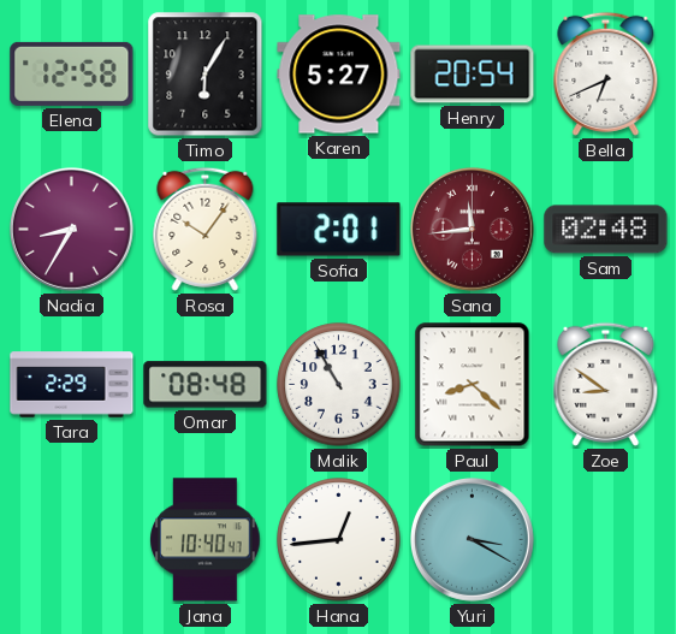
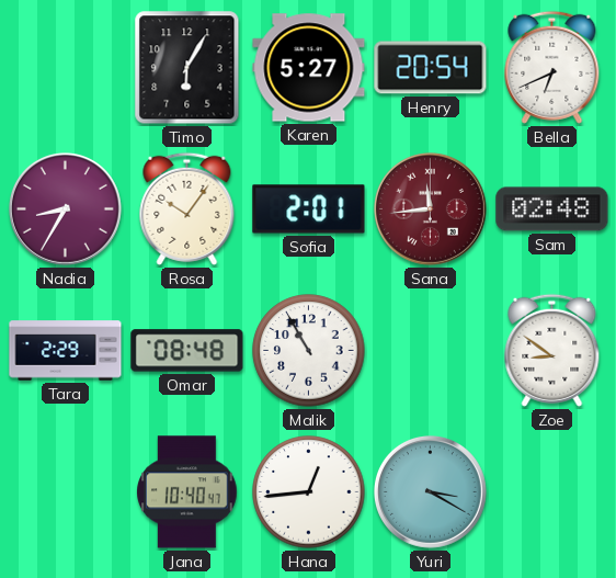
Elena: 12:58 -> none
Paul: 8:22 -> none
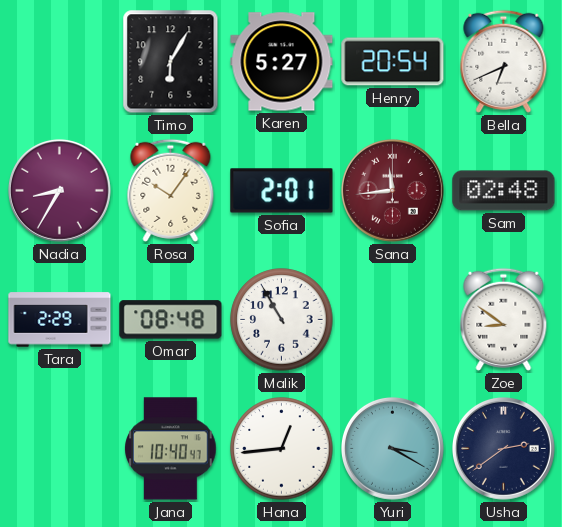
Usha: none -> 2:39
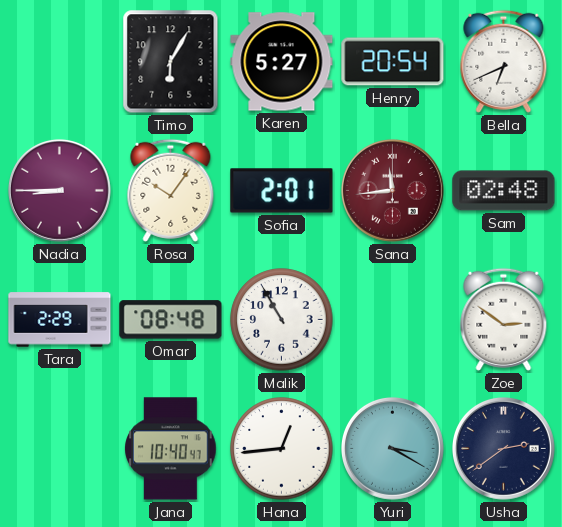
Nadia: 8:35 -> 8:45
Zoe: 8:51 -> 2:51
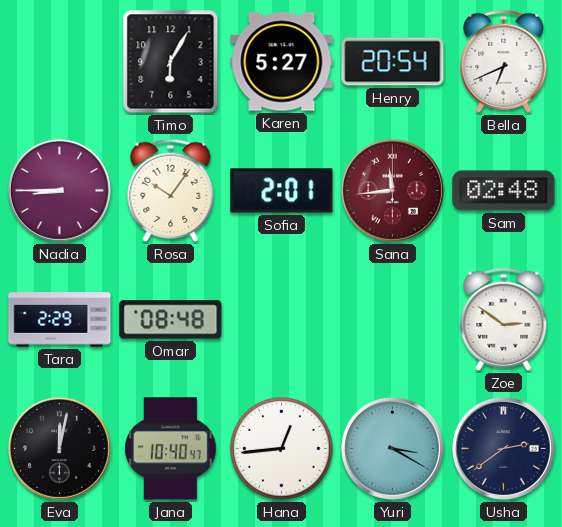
Malik: 10:55 -> none
Eva: none -> 12:02
